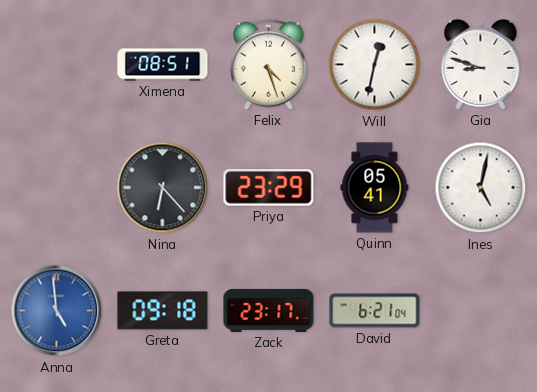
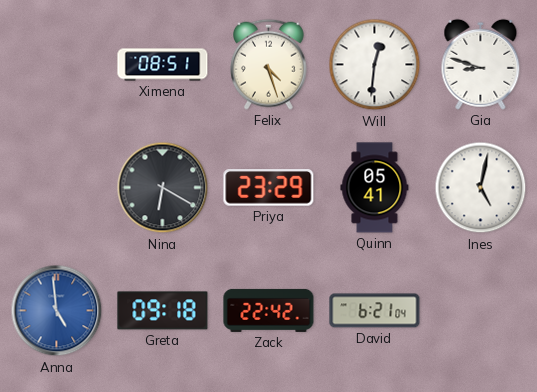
Will: 12:32 -> 12:31
Nina: 6:23 -> 6:20
Zack: 23:17 -> 22:42
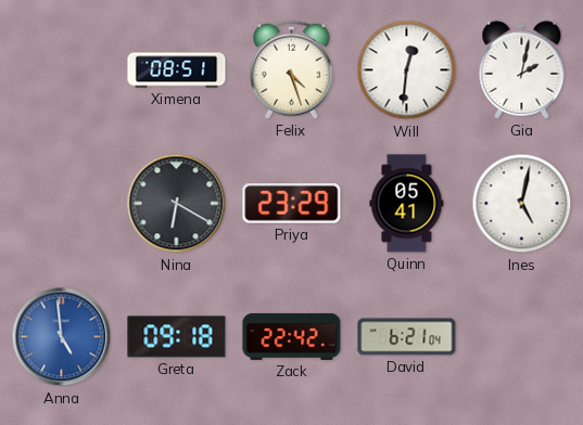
Gia: 8:48 -> 2:02
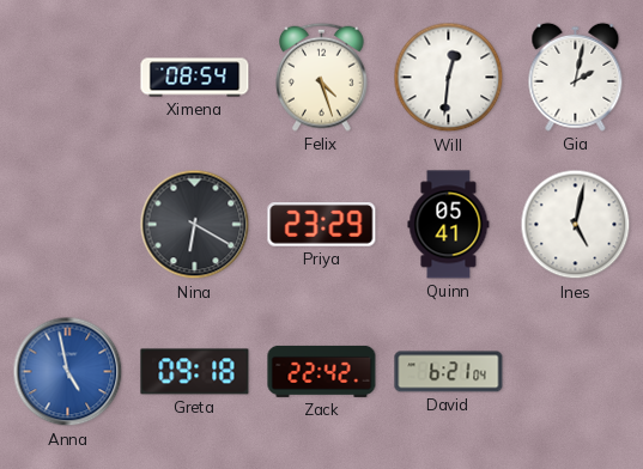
Ximena: 08:51 -> 08:54
Anna: 4:59 -> 4:58
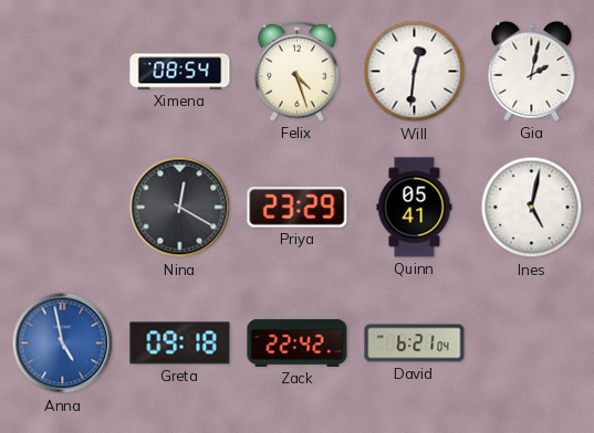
Nina: 6:20 -> 12:20
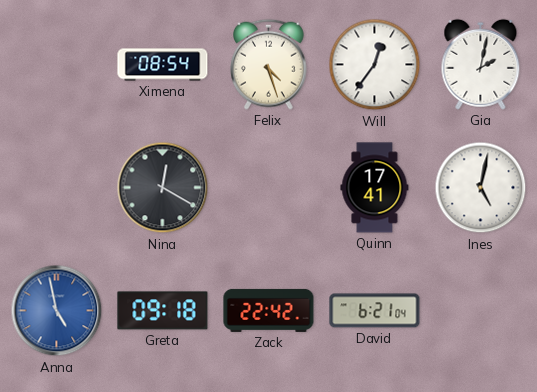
Will: 12:31 -> 12:36
Priya: 23:29 -> none
Quinn: 05:41 -> 17:41
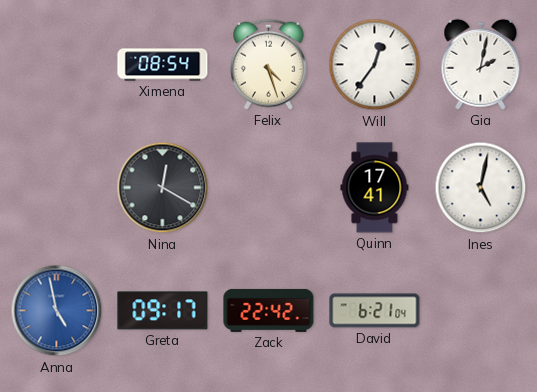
Greta: 09:18 -> 09:17
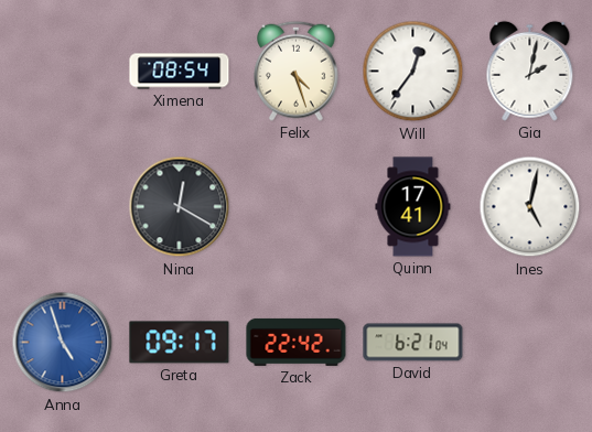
Anna: 4:58 -> 4:57
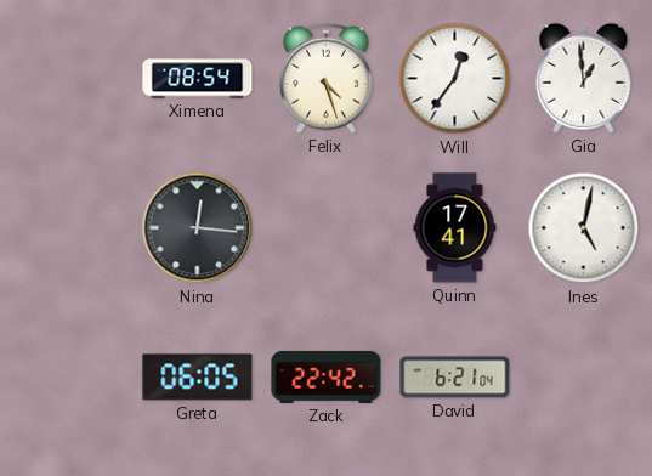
Gia: 2:02 -> 12:59
Nina: 12:20 -> 12:16
Anna: 4:57 -> none
Greta: 09:17 -> 06:05
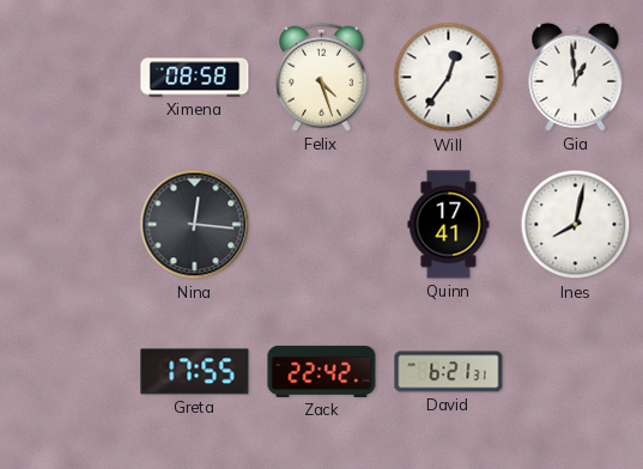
Ximena: 08:54 -> 08:58
Ines: 5:02 -> 8:02
Greta: 06:05 -> 17:55
David: 6:21:04 -> 6:21:31
